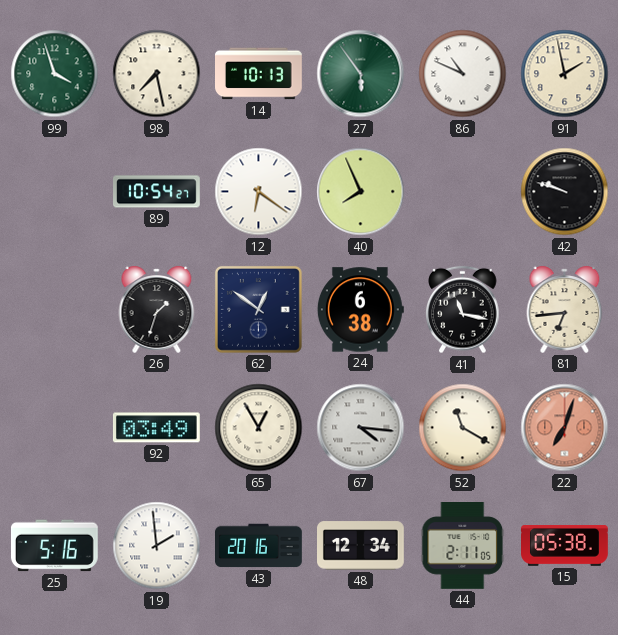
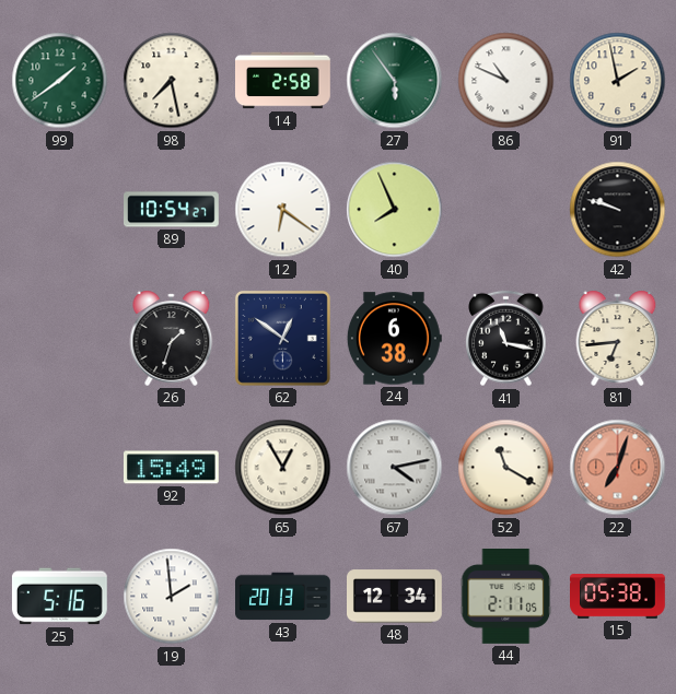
99: 3:57 -> 1:39
14: 10:13 -> 2:58
92: 03:49 -> 15:49
67: 4:16 -> 4:13
43: 20:16 -> 20:13
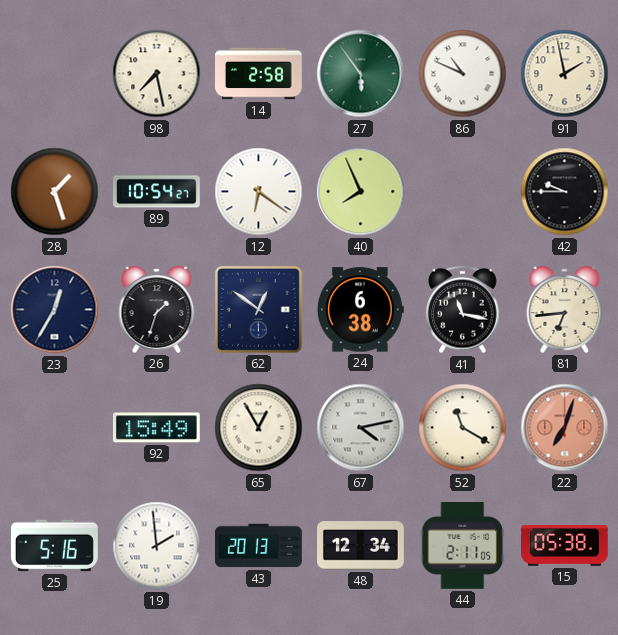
99: 1:39 -> none
28: none -> 1:27
42: 9:48 -> 9:45
23: none -> 12:35
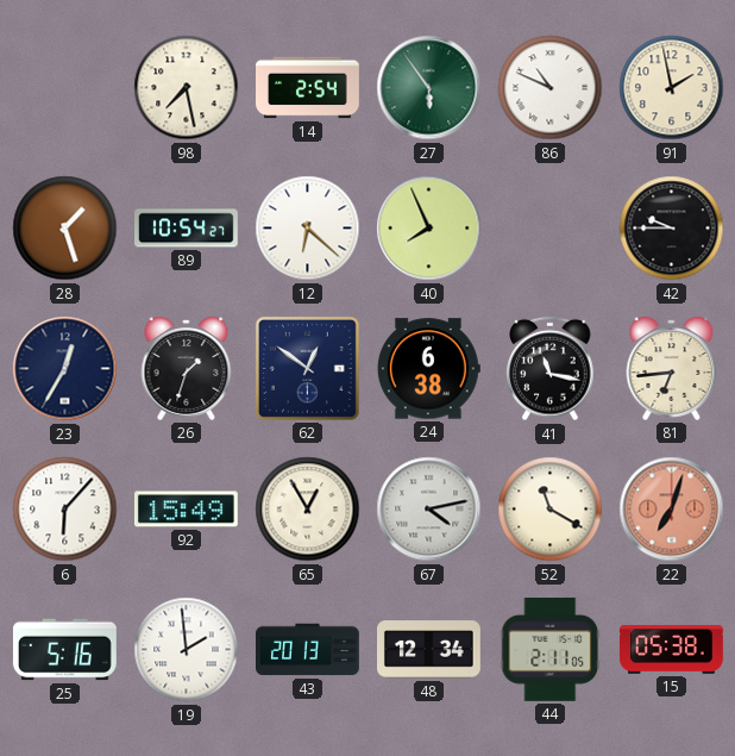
14: 2:58 -> 2:54
12: 6:21 -> 6:22
6: none -> 6:07
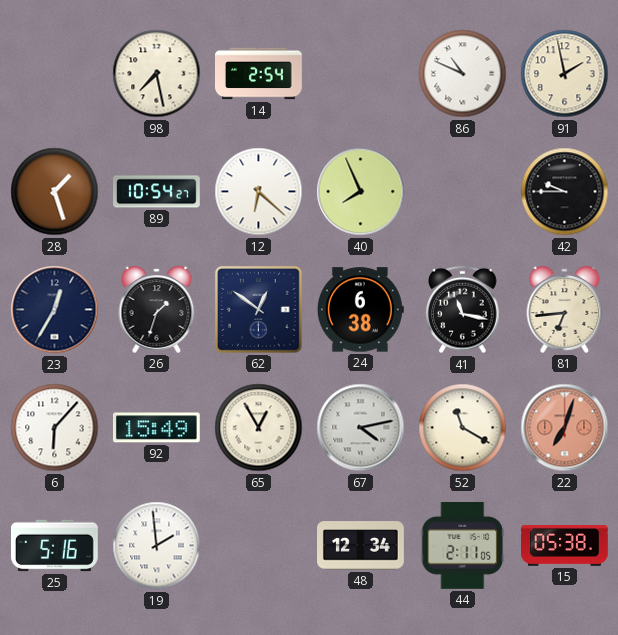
27: 5:54 -> none
43: 20:13 -> none
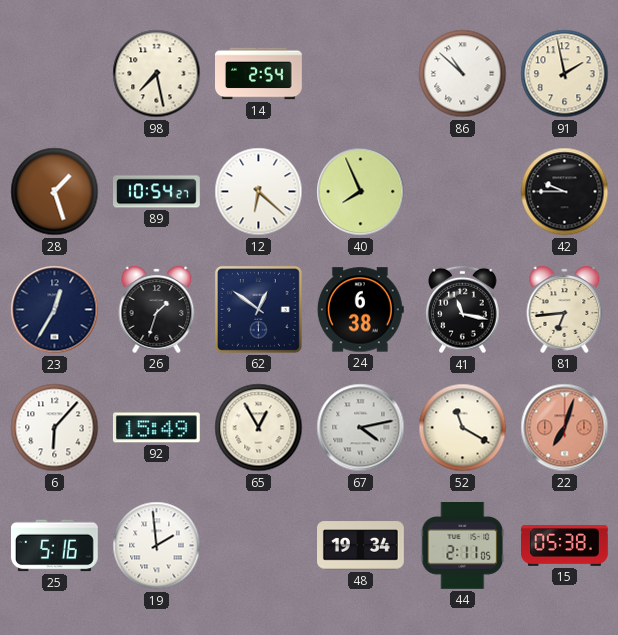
86: 10:49 -> 10:52
48: 12:34 -> 19:34
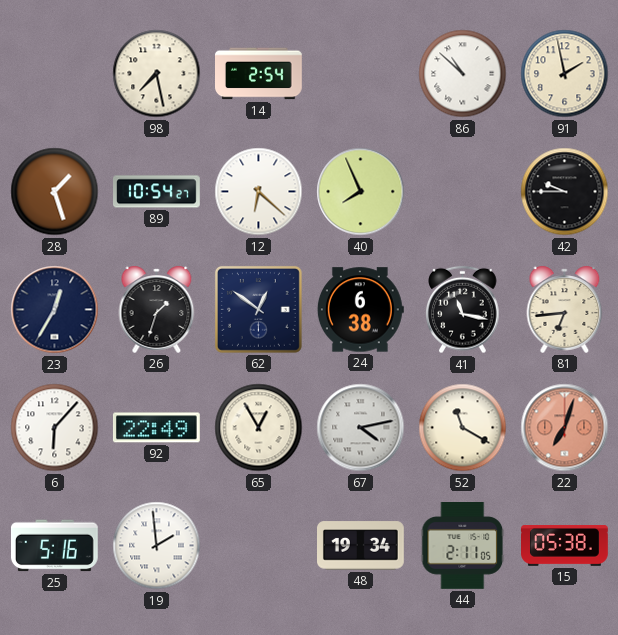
92: 15:49 -> 22:49
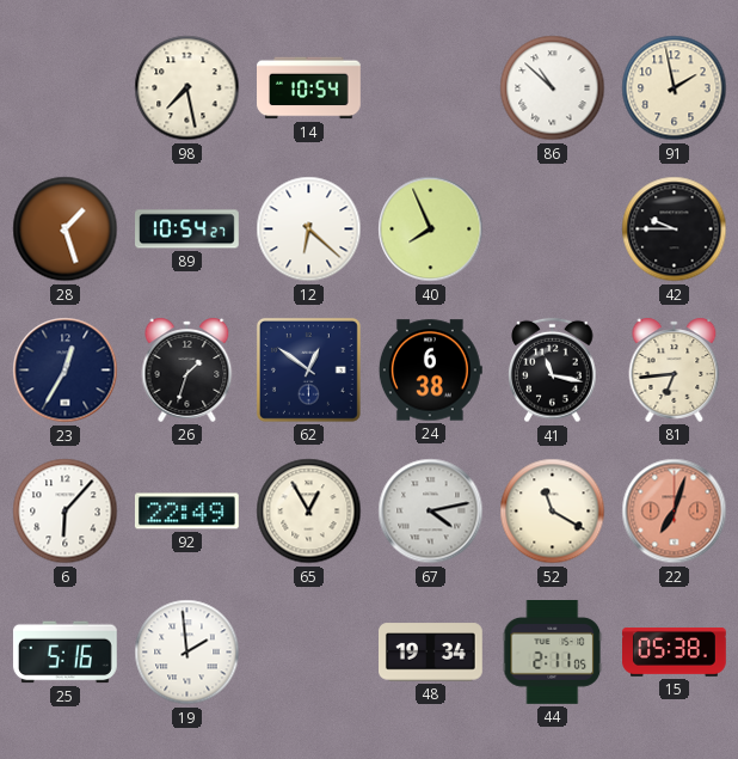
14: 2:54 -> 10:54
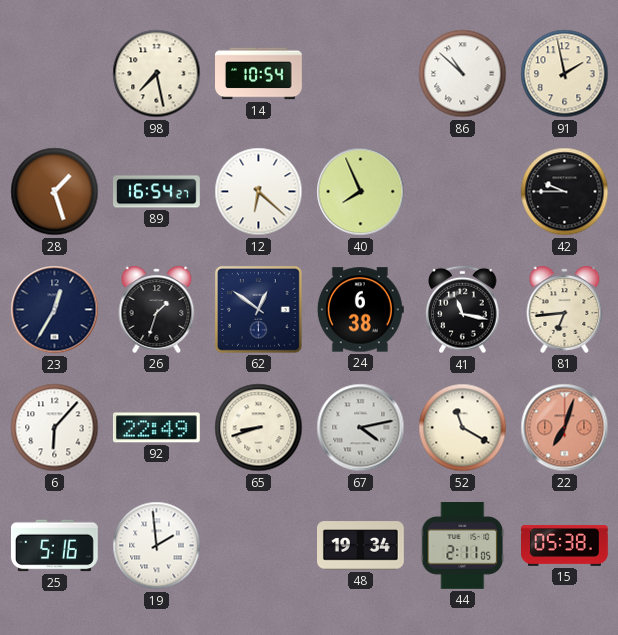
89: 10:54 -> 16:54
65: 12:55 -> 8:42
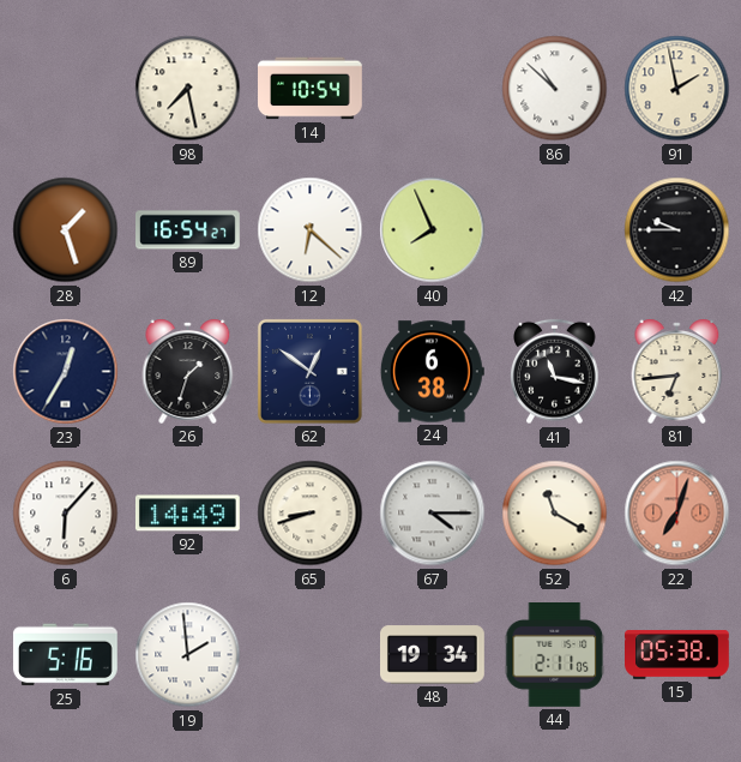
92: 22:49 -> 14:49
67: 4:13 -> 4:15
